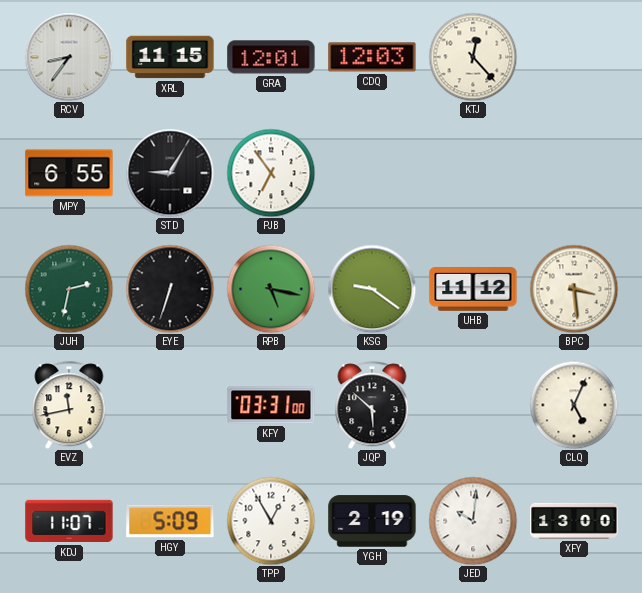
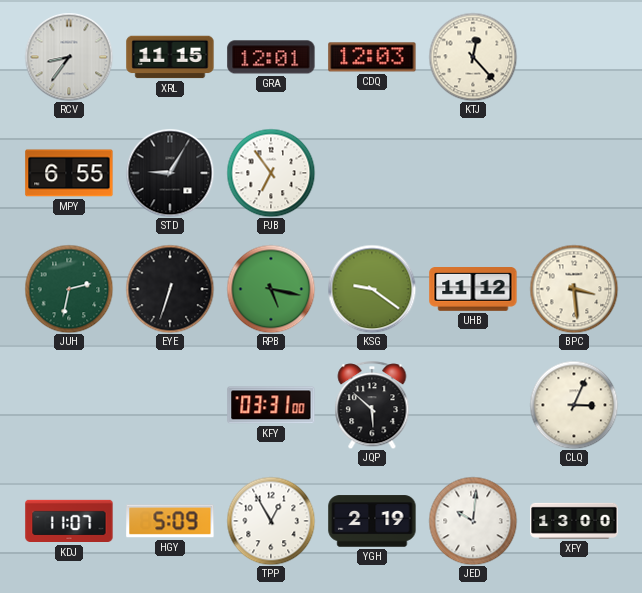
EVZ: 11:43 -> none
CLQ: 5:04 -> 3:04
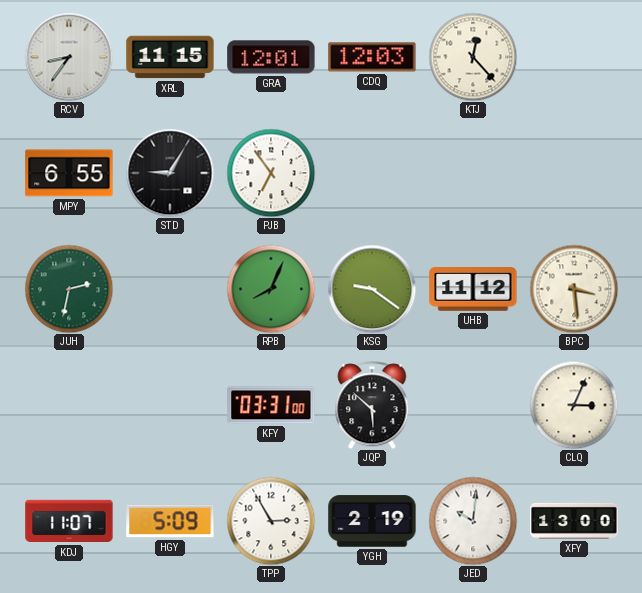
EYE: 6:33 -> none
RPB: 5:17 -> 8:04
TPP: 12:55 -> 2:55
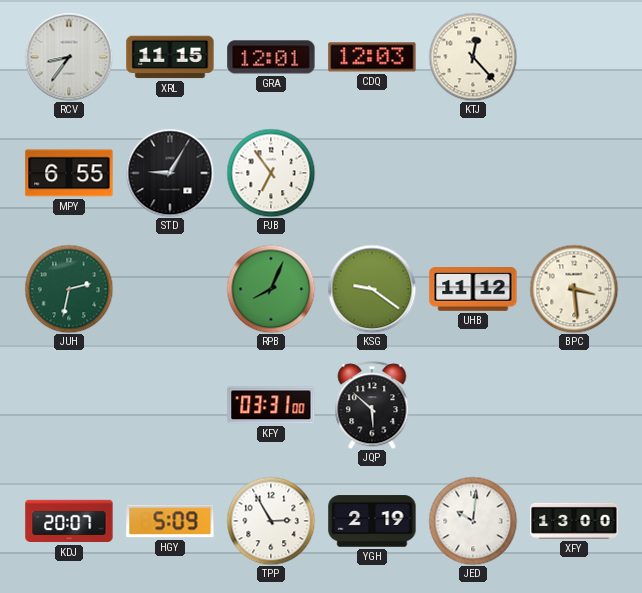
CLQ: 3:04 -> none
KDJ: 11:07 -> 20:07
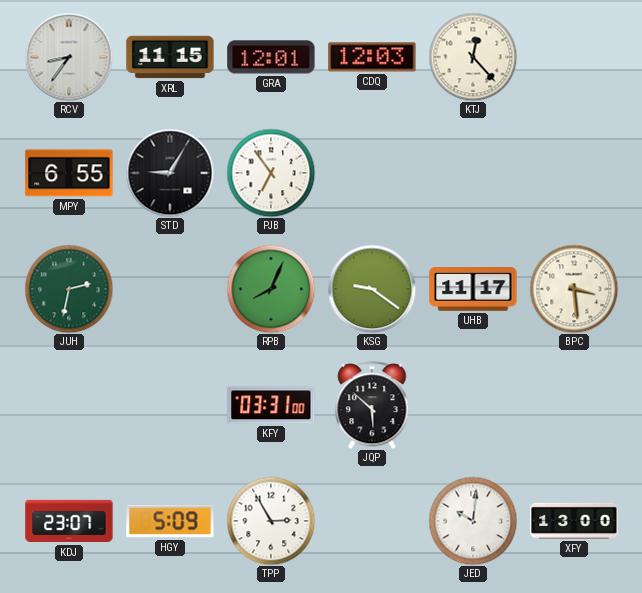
UHB: 11:12 -> 11:17
KDJ: 20:07 -> 23:07
YGH: 2:19 -> none
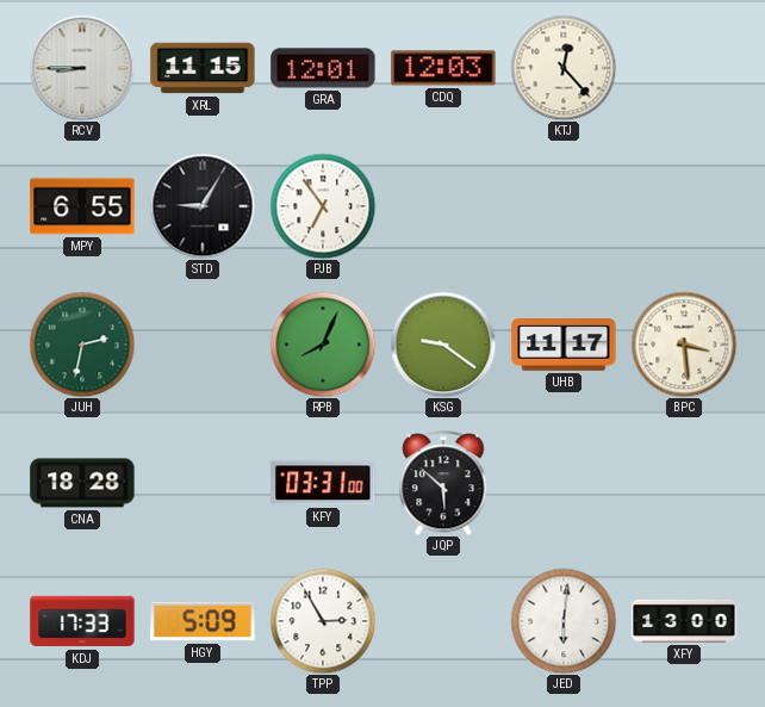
RCV: 8:36 -> 8:45
CNA: none -> 18:28
KDJ: 23:07 -> 17:33
JED: 10:01 -> 6:01
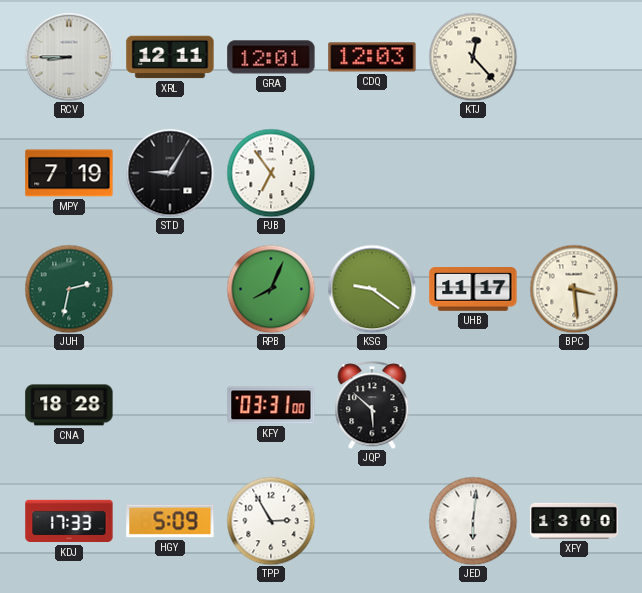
XRL: 11:15 -> 12:11
MPY: 6:55 -> 7:19
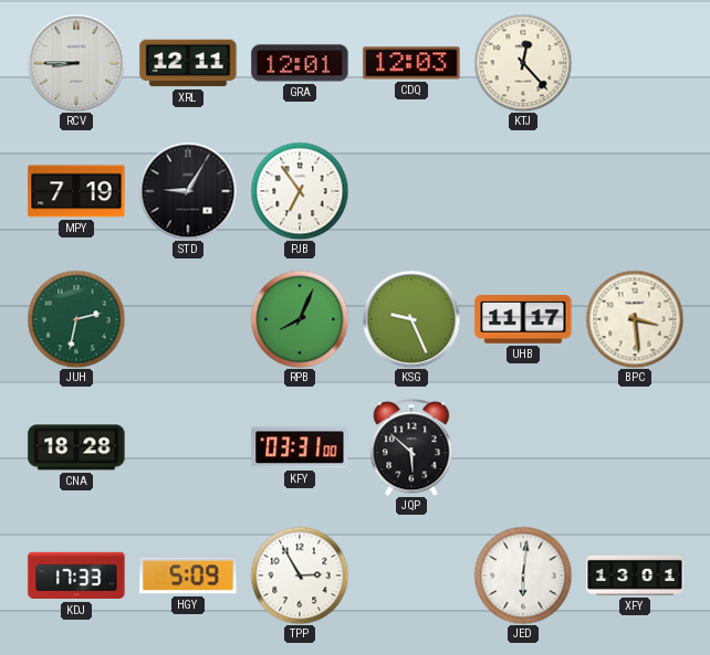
KSG: 9:21 -> 9:26
XFY: 13:00 -> 13:01
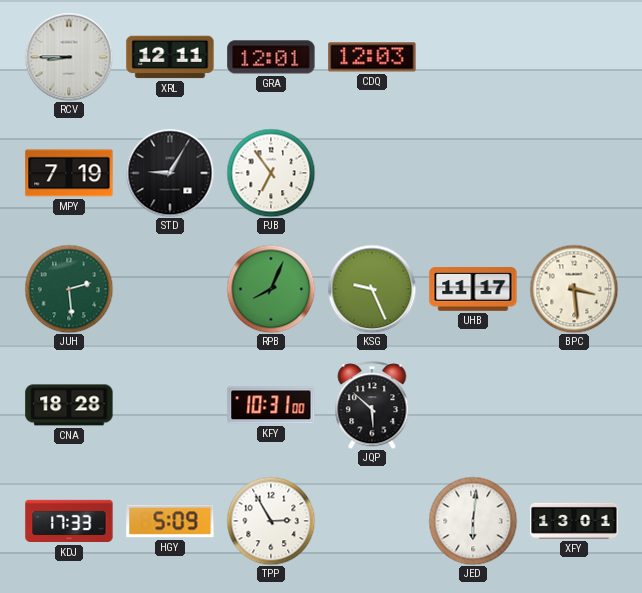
KTJ: 12:23 -> none
JUH: 2:32 -> 2:29
KFY: 03:31 -> 10:31
